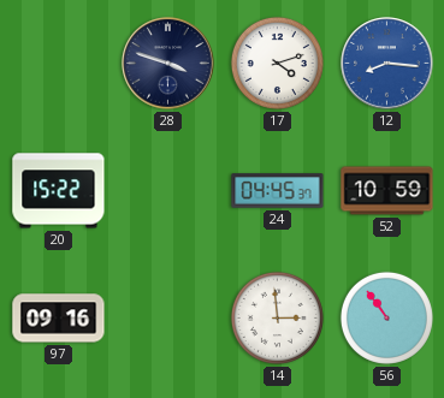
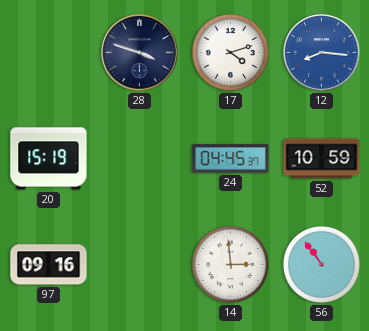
20: 15:22 -> 15:19
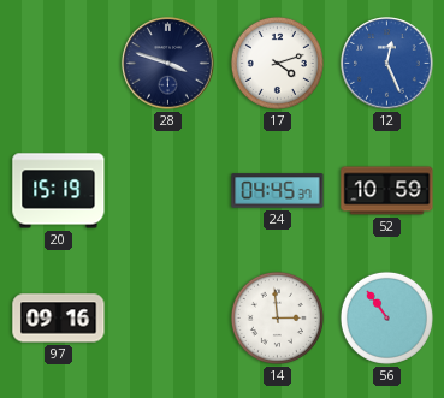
12: 8:16 -> 12:26
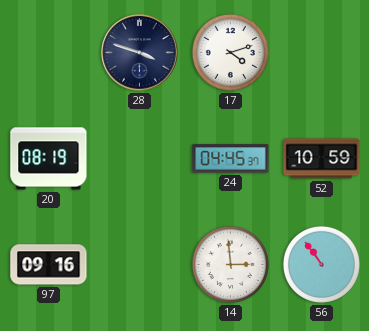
12: 12:26 -> none
20: 15:19 -> 08:19
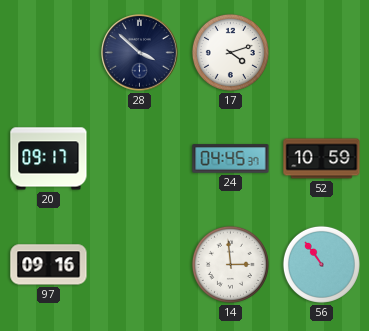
28: 3:48 -> 3:52
20: 08:19 -> 09:17
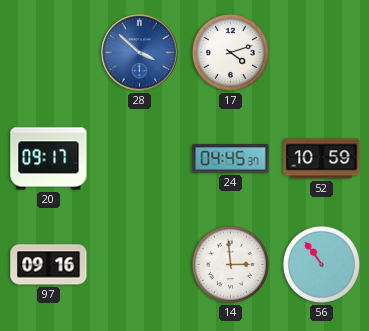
28 dial: navy -> blue
